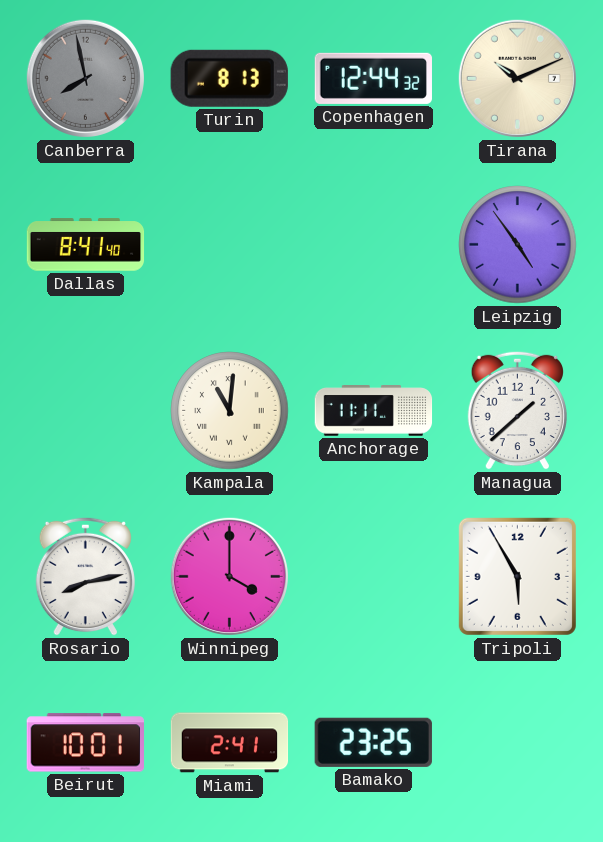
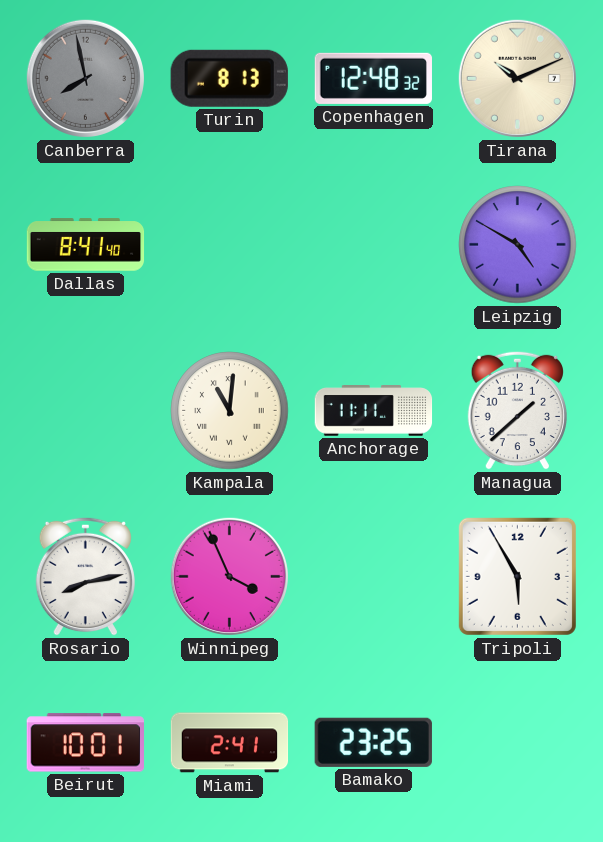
Copenhagen: 12:44 -> 12:48
Leipzig: 4:54 -> 4:50
Winnipeg: 4:00 -> 3:56
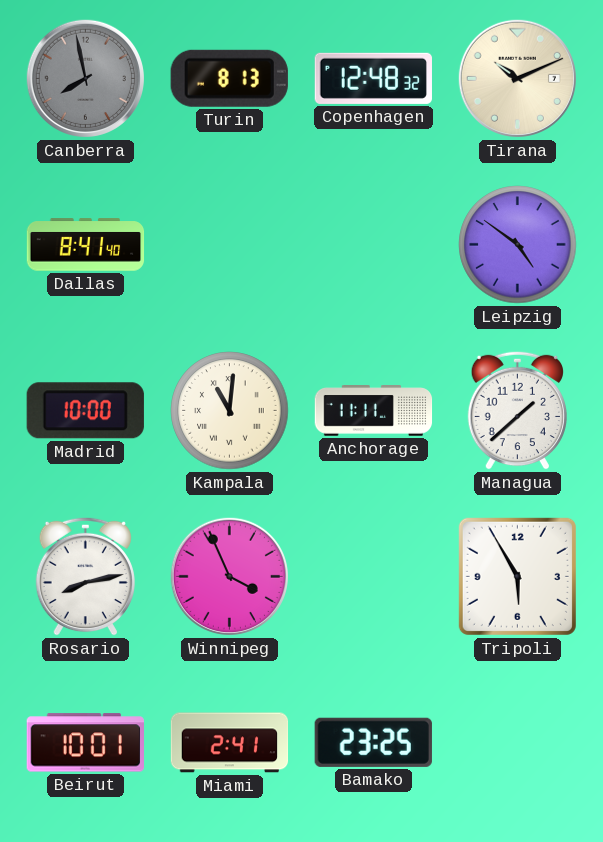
Leipzig: 4:50 -> 4:51
Madrid: none -> 10:00
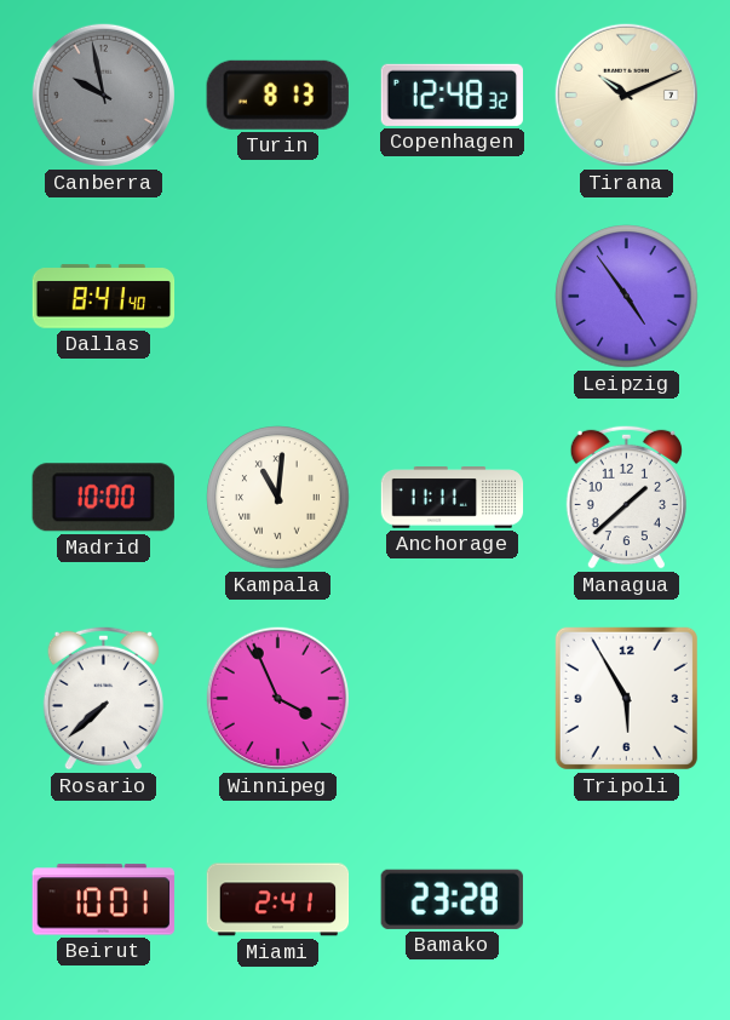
Canberra: 7:58 -> 9:58
Leipzig: 4:51 -> 4:54
Rosario: 8:13 -> 7:38
Bamako: 23:25 -> 23:28
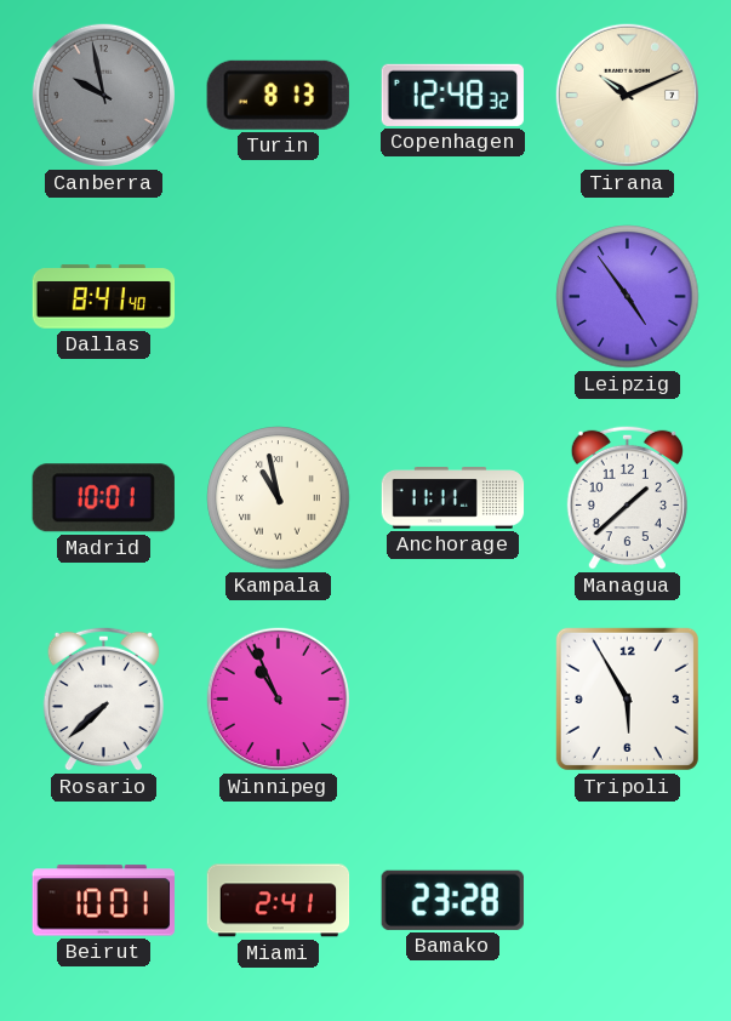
Madrid: 10:00 -> 10:01
Kampala: 11:01 -> 10:58
Winnipeg: 3:56 -> 10:56
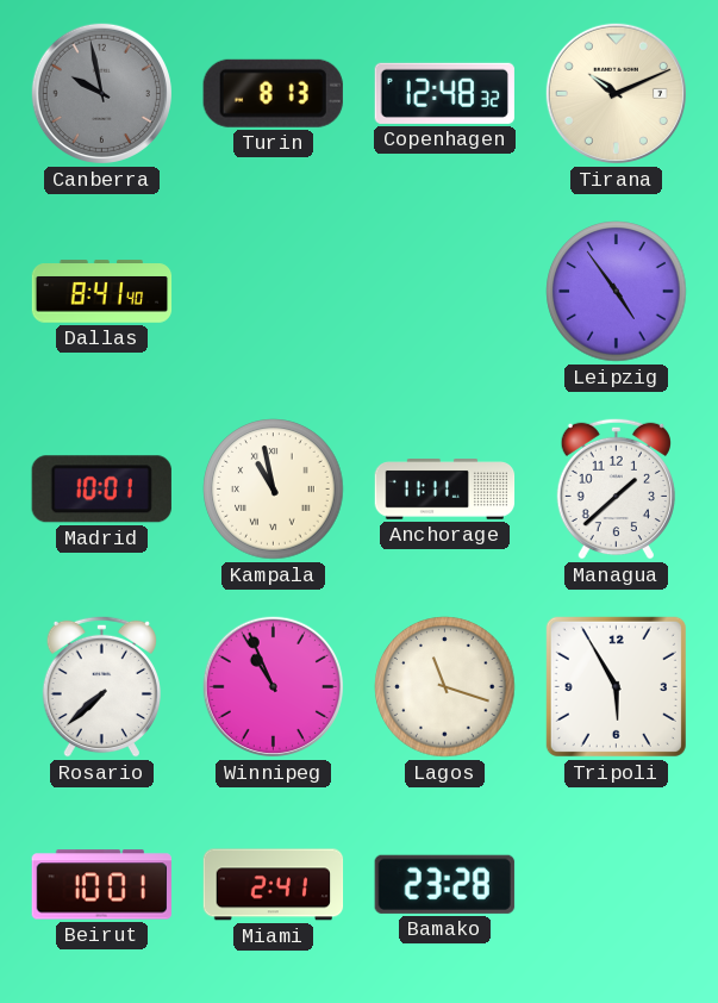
Lagos: none -> 11:18
